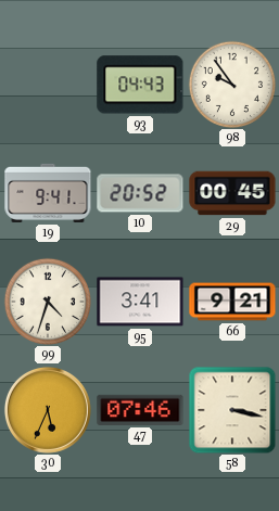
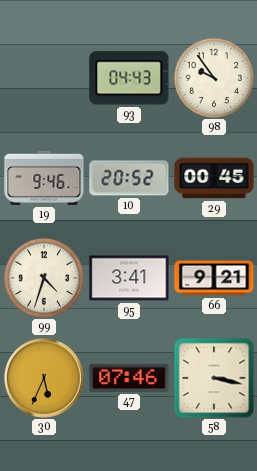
19: 9:41 -> 9:46
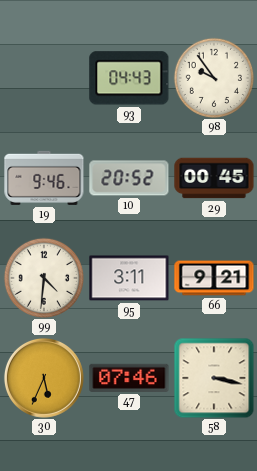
99: 4:33 -> 4:31
95: 3:41 -> 3:11
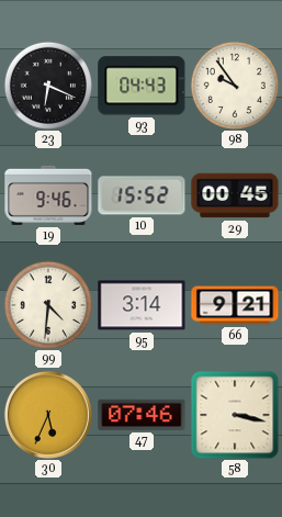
23: none -> 6:19
10: 20:52 -> 15:52
95: 3:11 -> 3:14
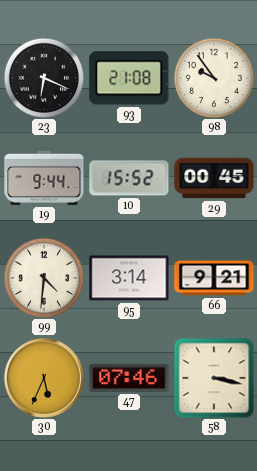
93: 04:43 -> 21:08
19: 9:46 -> 9:44
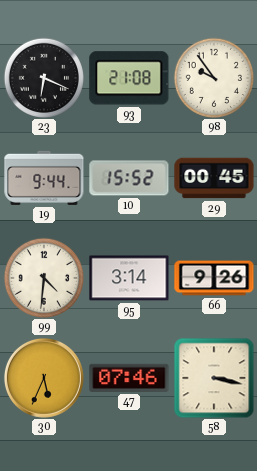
66: 9:21 -> 9:26
